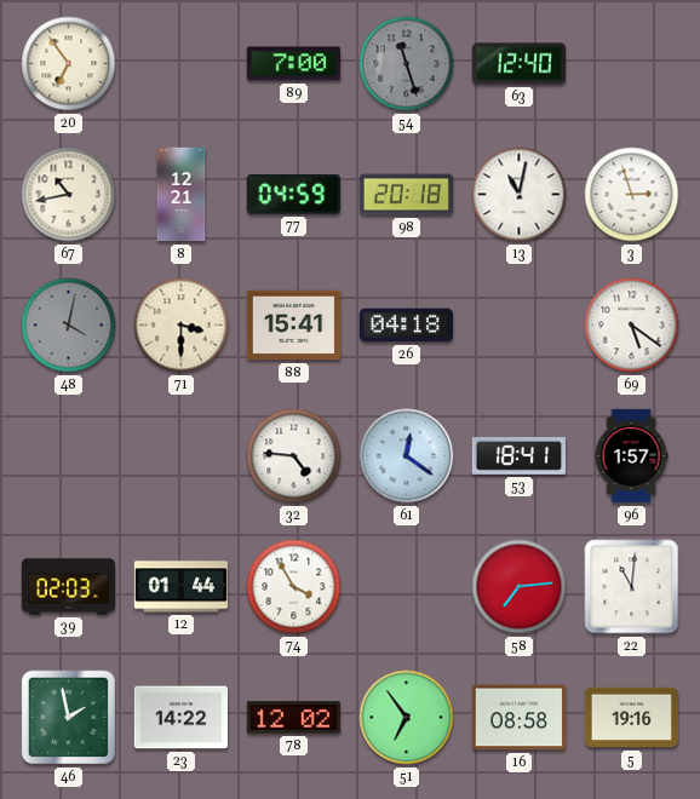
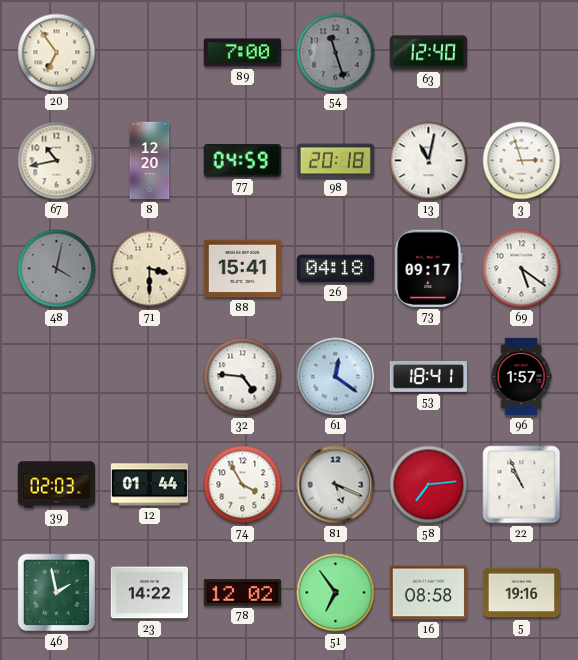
8: 12:21 -> 12:20
73: none -> 09:17
81: none -> 5:19
22: 11:01 -> 10:56
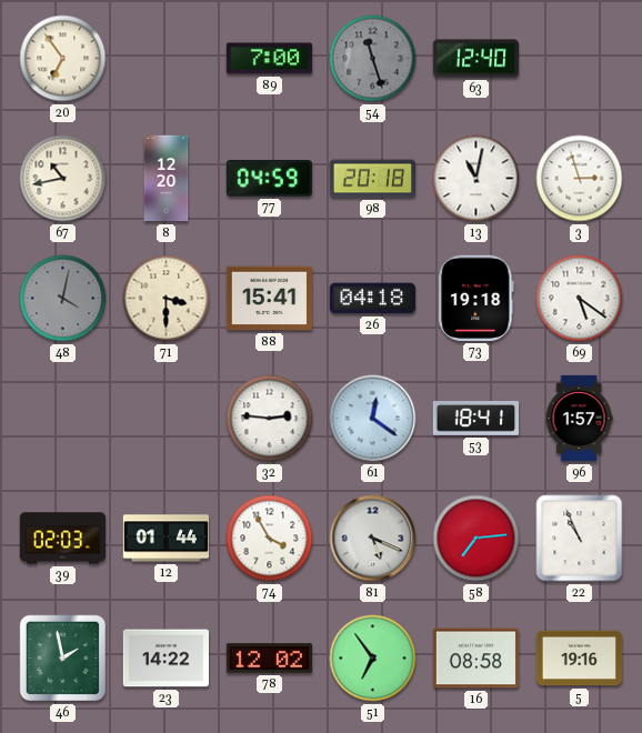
73: 09:17 -> 19:18
32: 4:46 -> 2:46
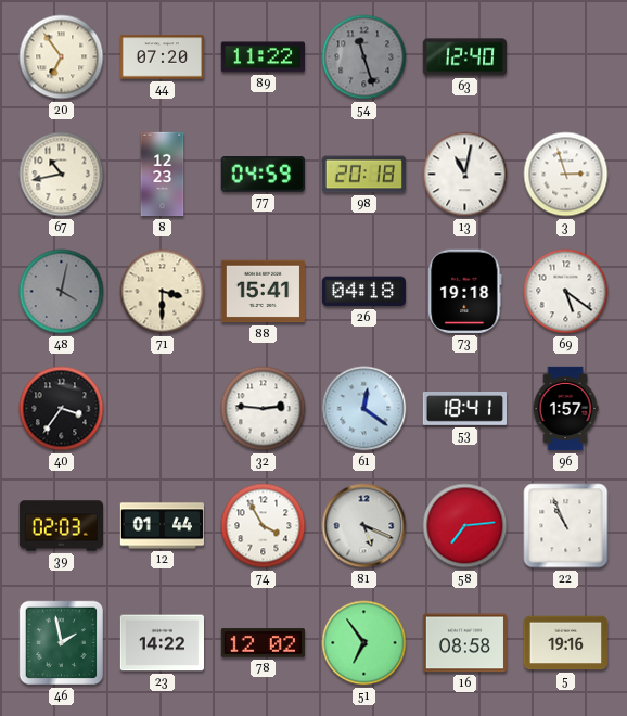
44: none -> 07:20
89: 7:00 -> 11:22
8: 12:20 -> 12:23
40: none -> 3:36
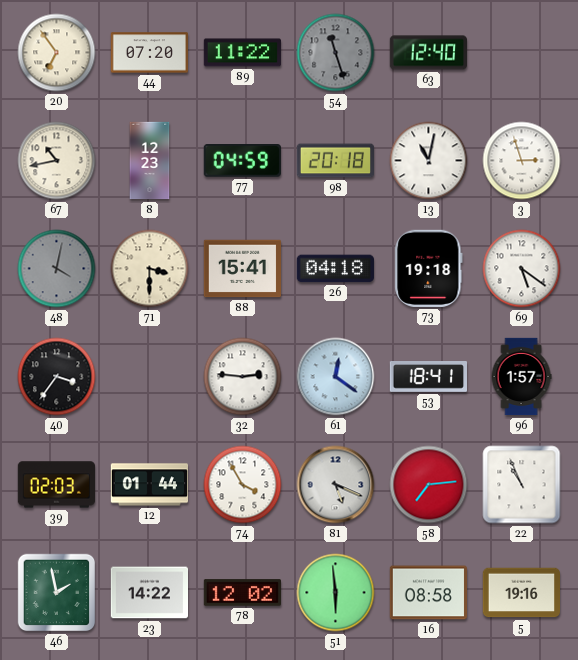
51: 6:54 -> 5:59
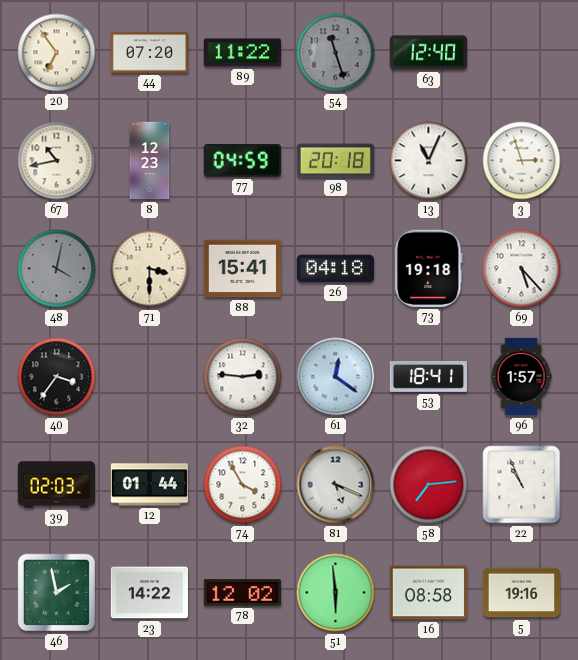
13: 11:02 -> 11:04
69: 5:21 -> 5:23
